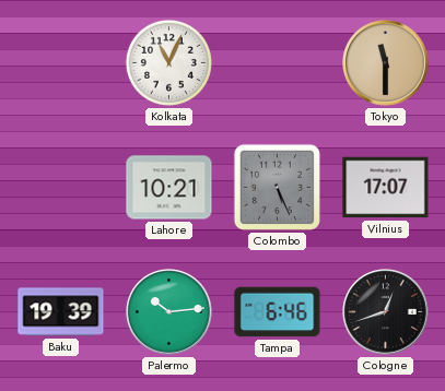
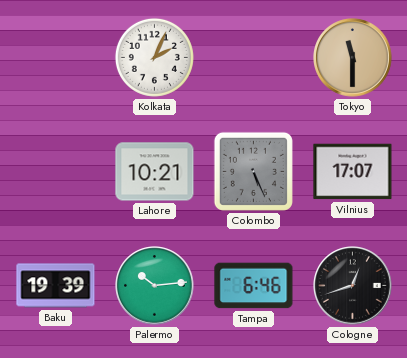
Kolkata: 11:04 -> 2:04
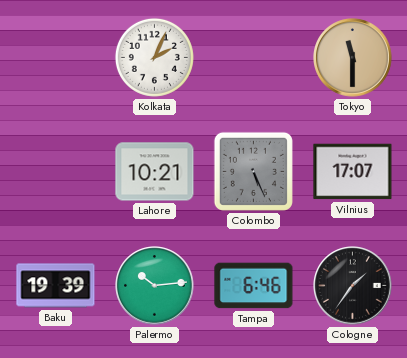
Cologne: 12:42 -> 1:36
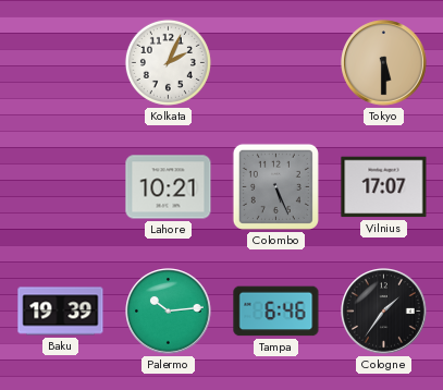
Tokyo: 11:30 -> 5:30
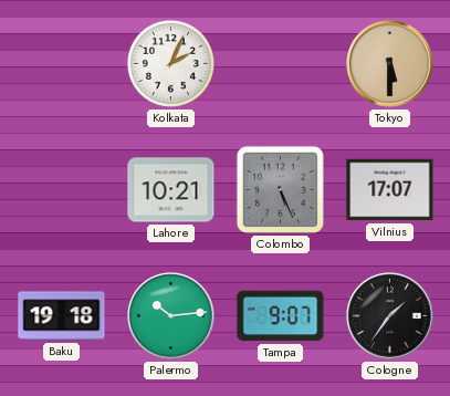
Baku: 19:39 -> 19:18
Tampa: 6:46 -> 9:07
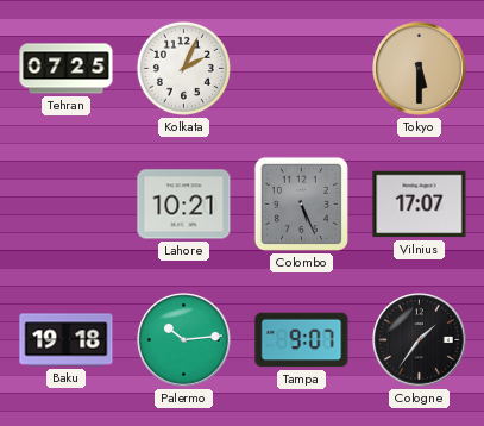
Tehran: none -> 07:25
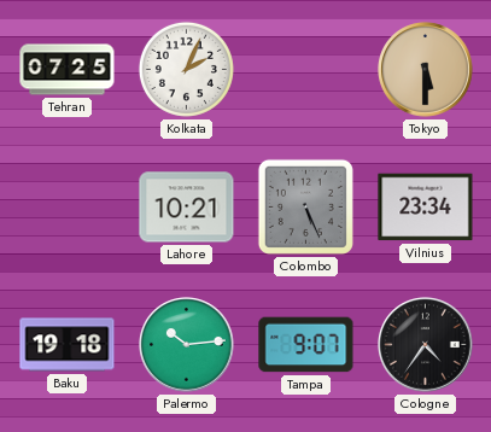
Vilnius: 17:07 -> 23:34
Cologne: 1:36 -> 4:36
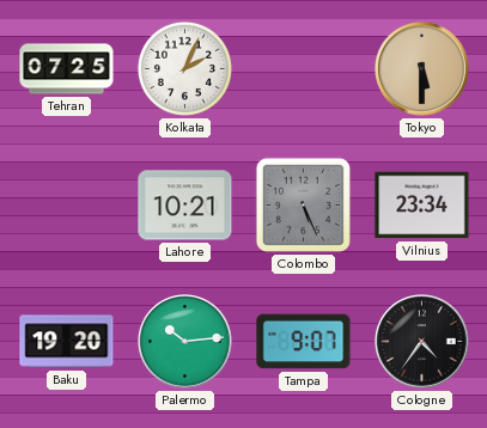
Baku: 19:18 -> 19:20
